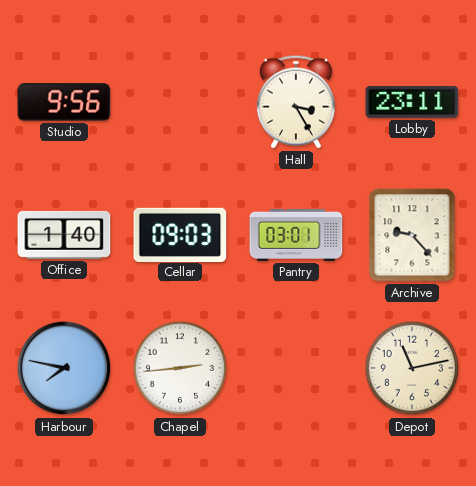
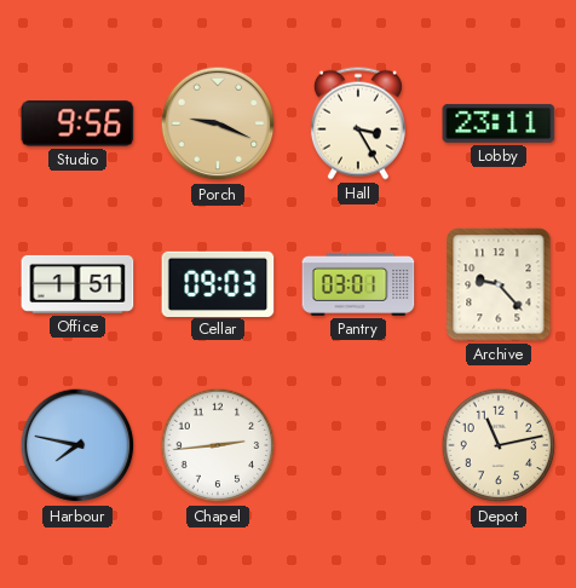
Porch: none -> 9:19
Office: 1:40 -> 1:51
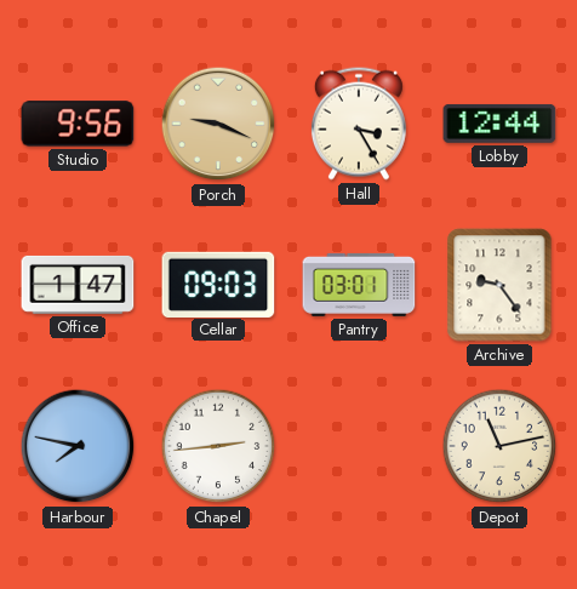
Lobby: 23:11 -> 12:44
Office: 1:51 -> 1:47
Archive: 9:23 -> 9:24
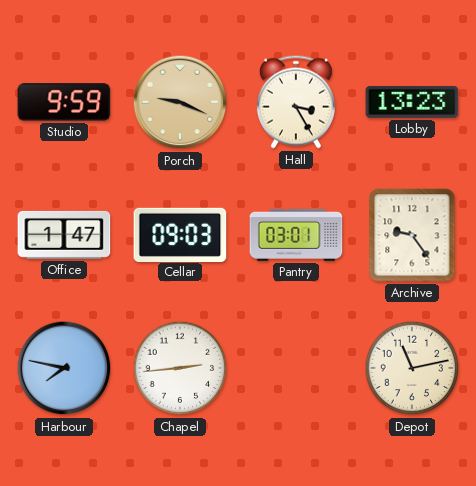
Studio: 9:56 -> 9:59
Lobby: 12:44 -> 13:23
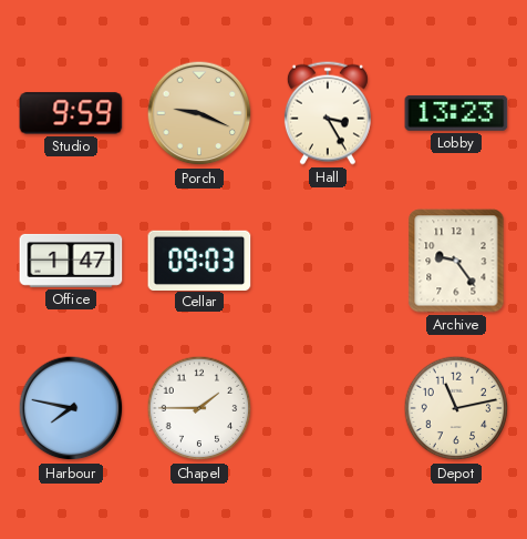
Pantry: 03:01 -> none
Chapel: 2:44 -> 1:45
